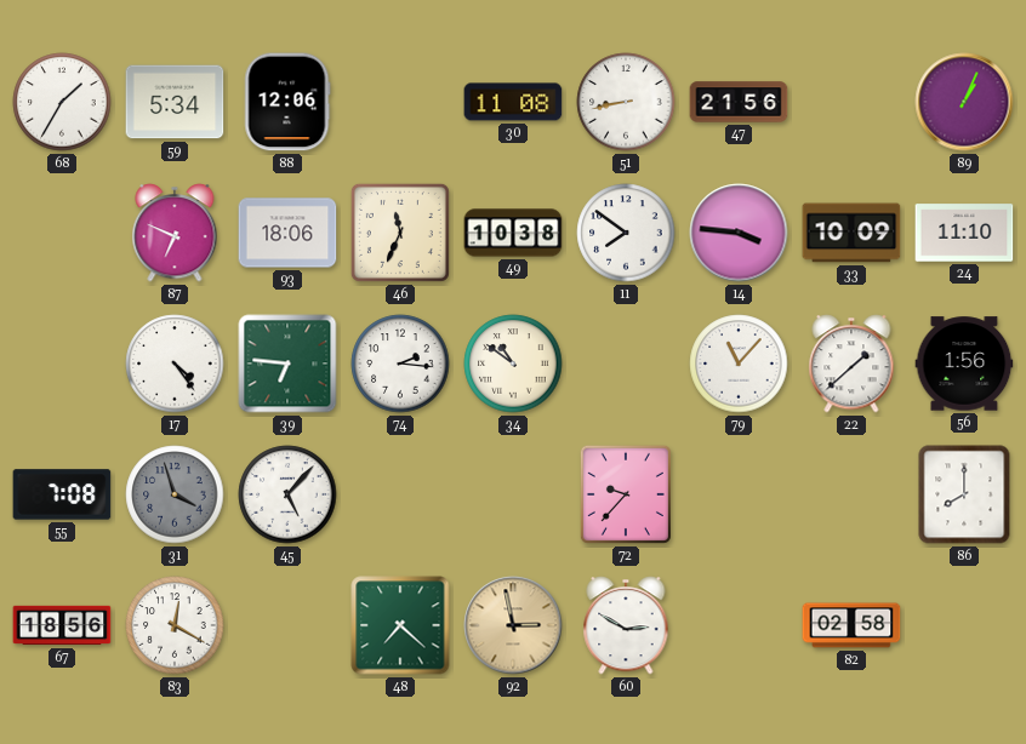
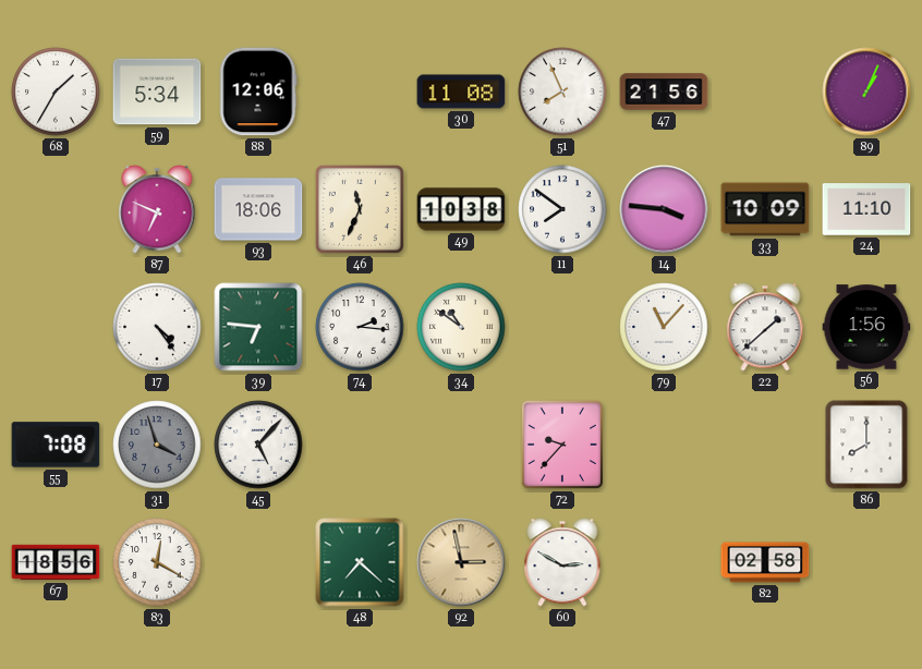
51: 8:43 -> 7:56
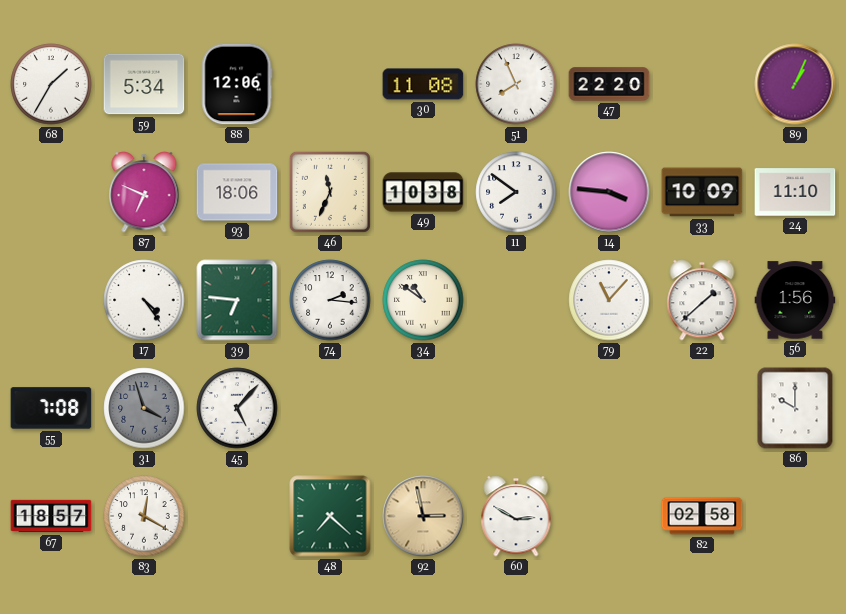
47: 21:56 -> 22:20
72: 9:37 -> none
86: 8:00 -> 10:00
67: 18:56 -> 18:57
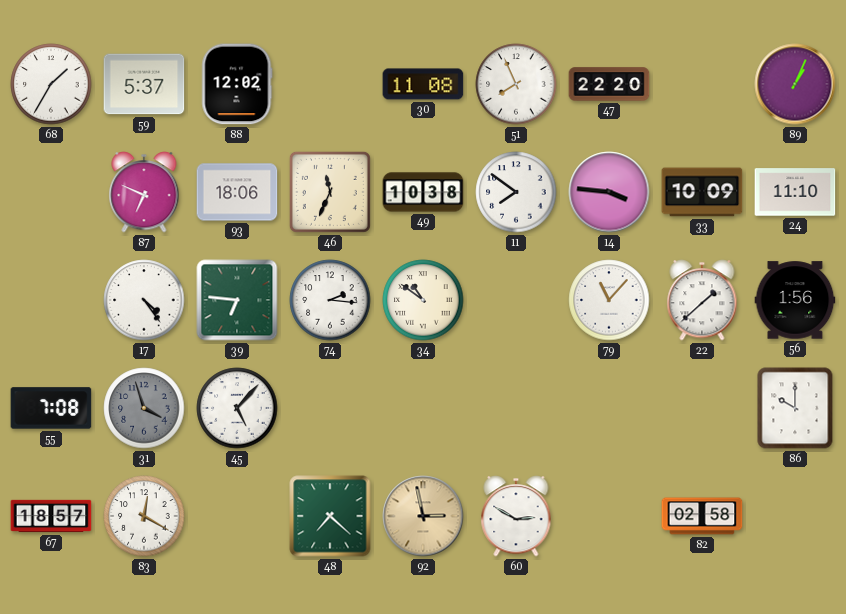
59: 5:34 -> 5:37
88: 12:06 -> 12:02
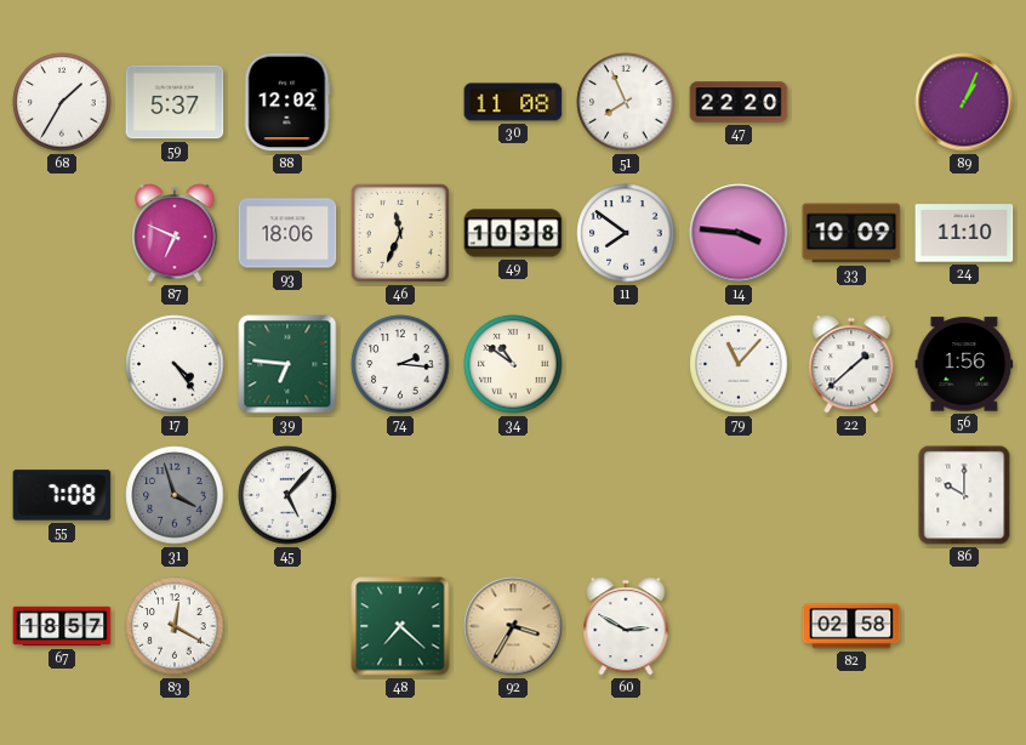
92: 2:58 -> 3:35
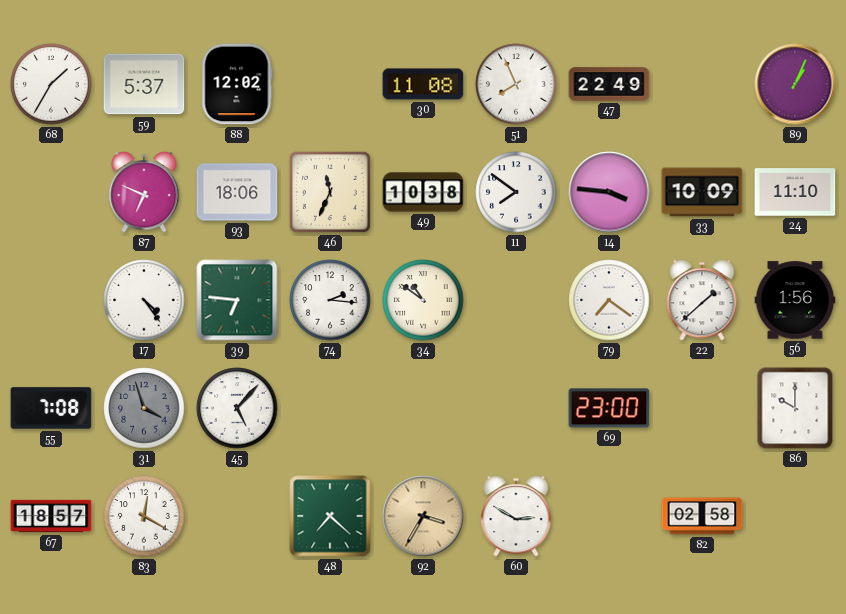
47: 22:20 -> 22:49
79: 11:07 -> 7:21
69: none -> 23:00
